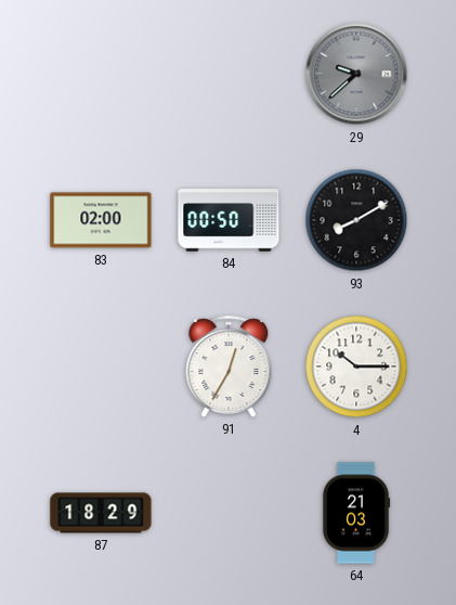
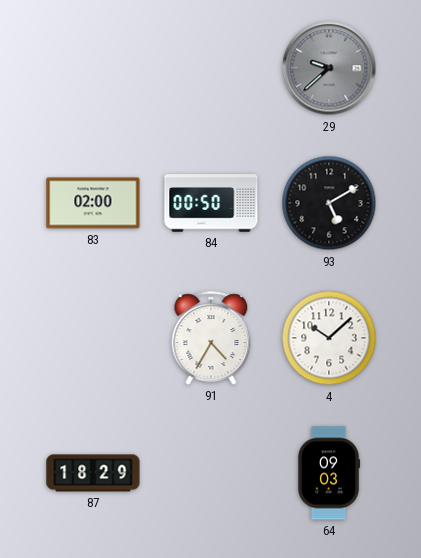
93: 8:10 -> 5:10
91: 12:35 -> 4:35
4: 10:15 -> 10:08
64: 21:03 -> 09:03
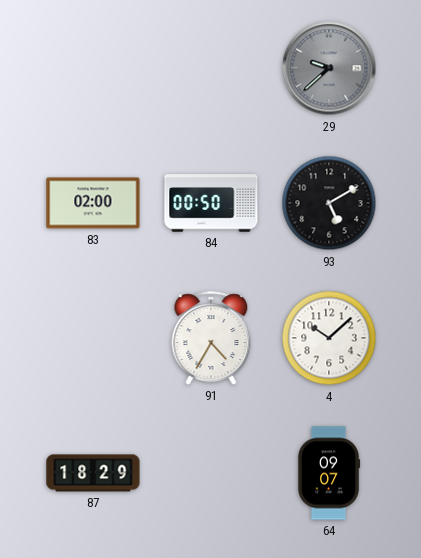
64: 09:03 -> 09:07
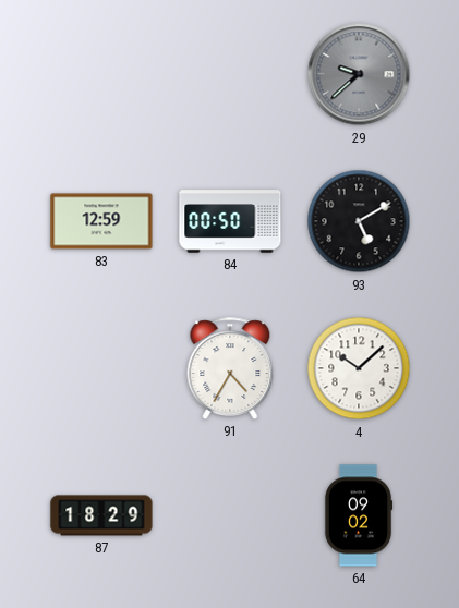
83: 02:00 -> 12:59
64: 09:07 -> 09:02
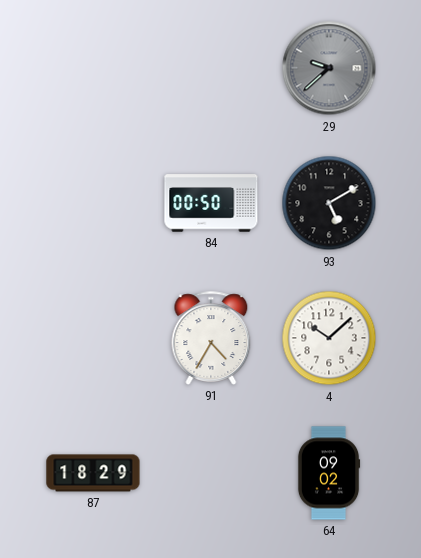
83: 12:59 -> none
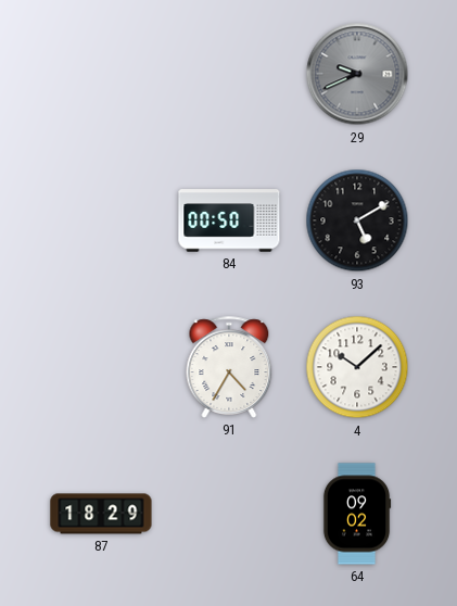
29: 9:38 -> 9:41
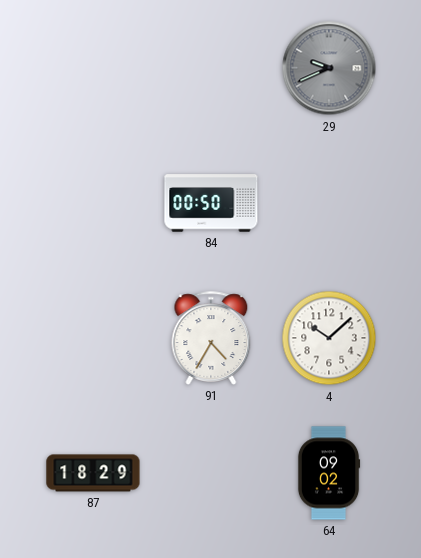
93: 5:10 -> none
